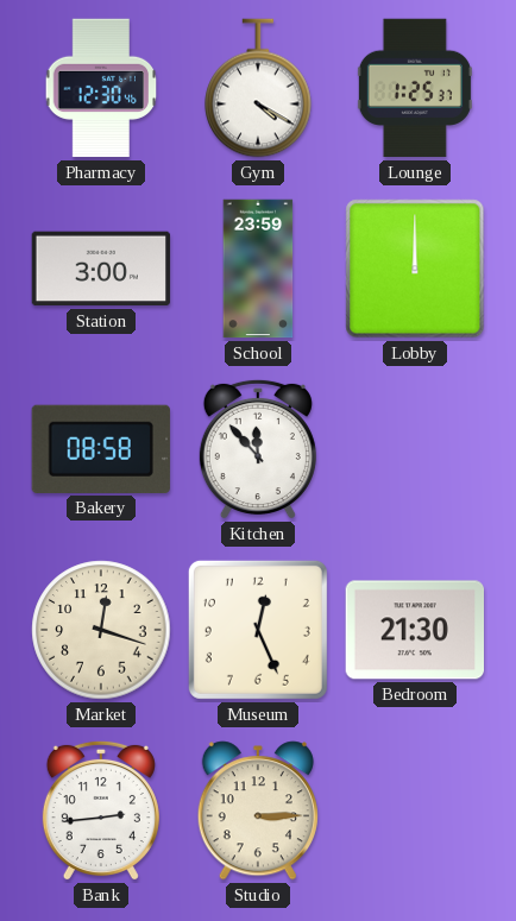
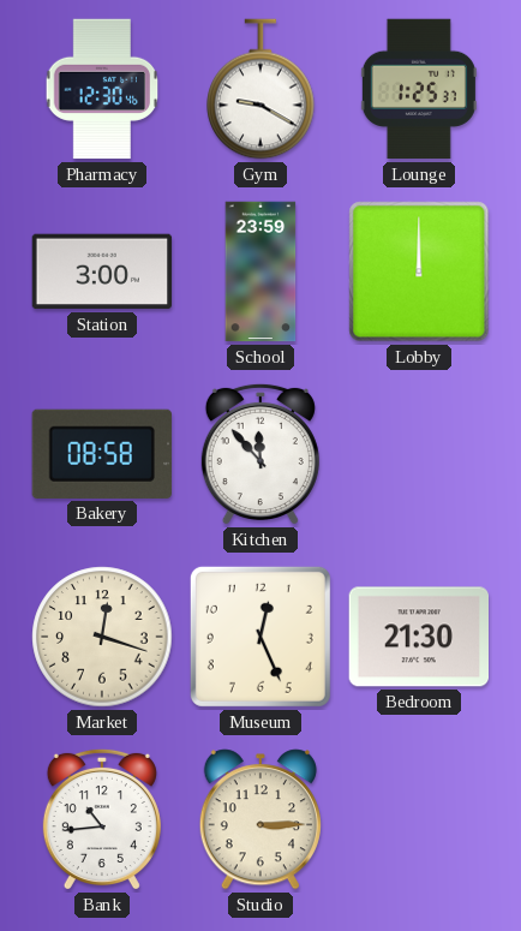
Gym: 4:20 -> 9:20
Bank: 2:44 -> 10:44
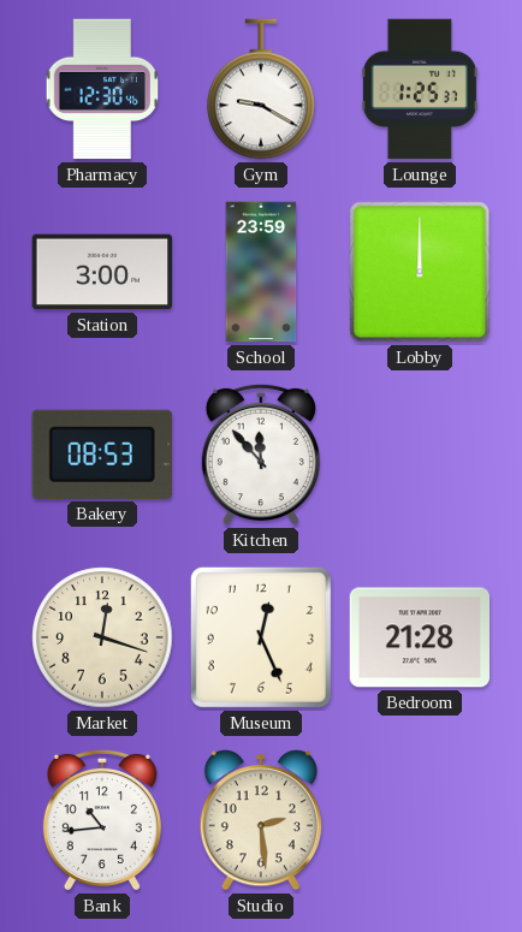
Bakery: 08:58 -> 08:53
Bedroom: 21:30 -> 21:28
Studio: 3:15 -> 2:29
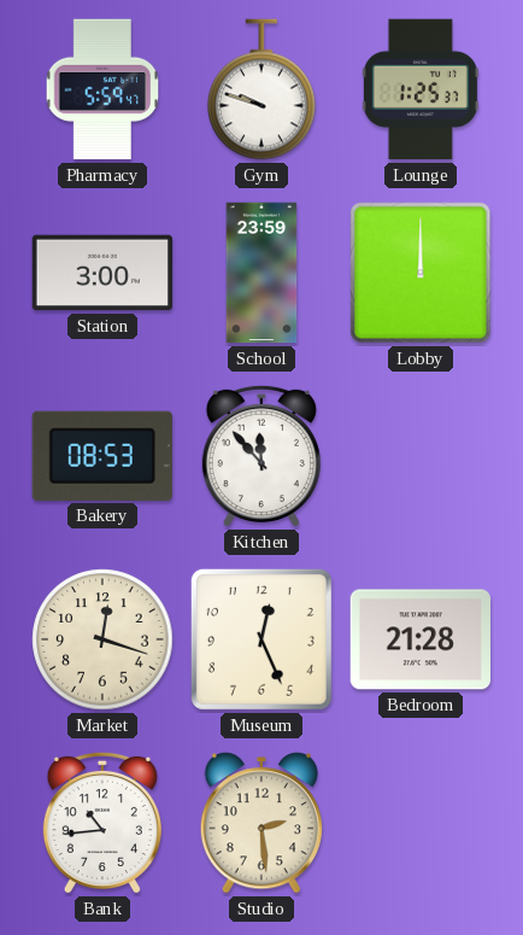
Pharmacy: 12:30 -> 5:59
Gym: 9:20 -> 9:48
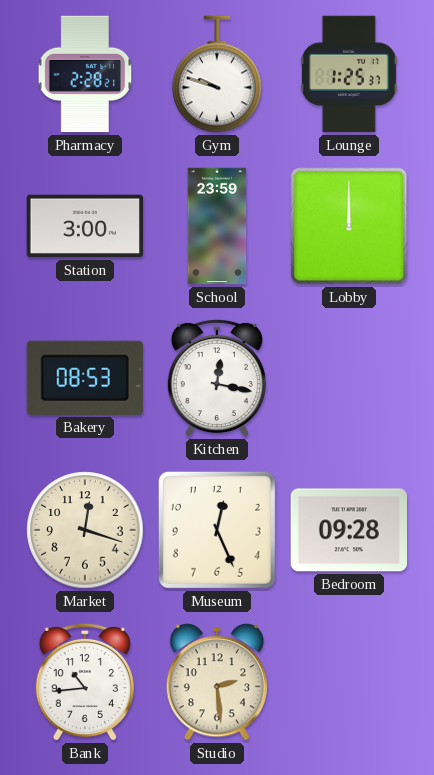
Pharmacy: 5:59 -> 2:28
Kitchen: 11:53 -> 12:17
Bedroom: 21:28 -> 09:28
